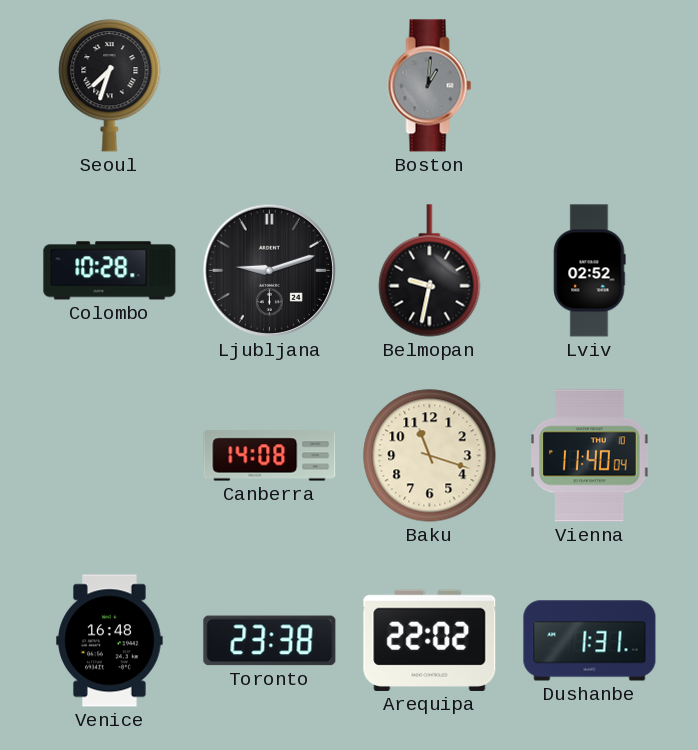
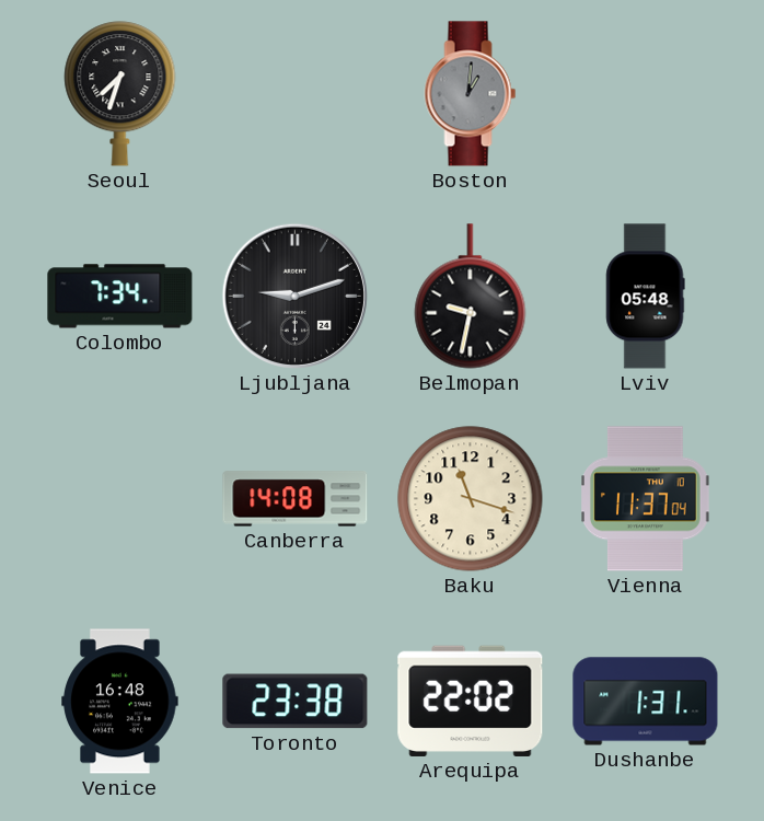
Colombo: 10:28 -> 7:34
Lviv: 02:52 -> 05:48
Vienna: 11:40 -> 11:37
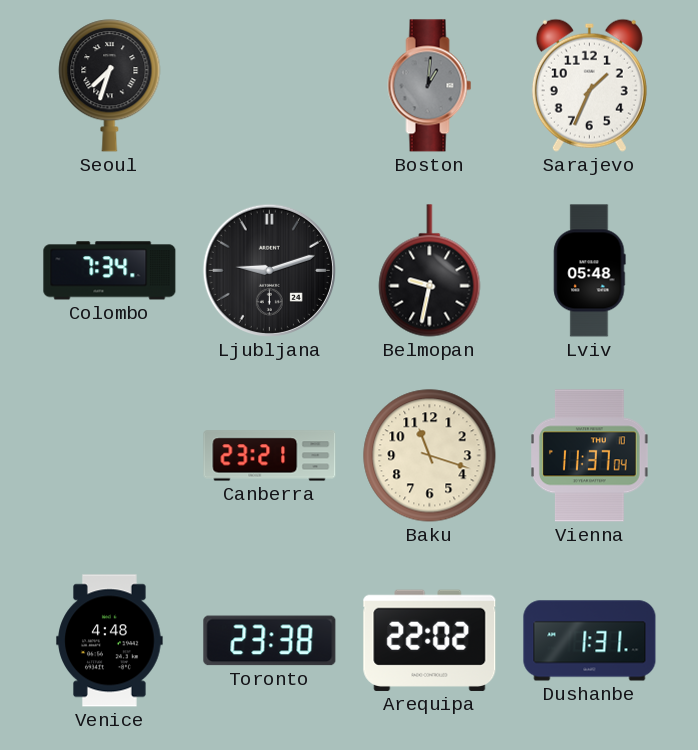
Sarajevo: none -> 1:34
Canberra: 14:08 -> 23:21
Venice: 16:48 -> 4:48
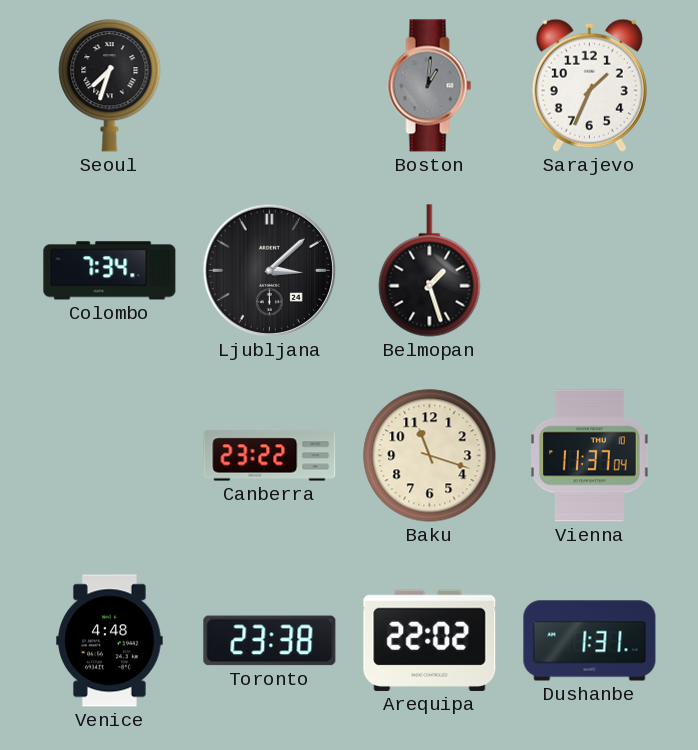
Ljubljana: 9:12 -> 3:08
Belmopan: 9:32 -> 1:27
Lviv: 05:48 -> none
Canberra: 23:21 -> 23:22
